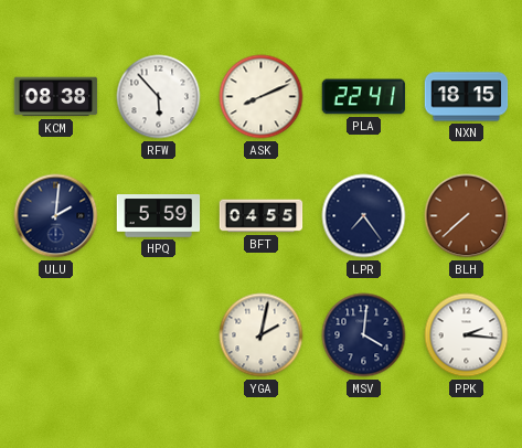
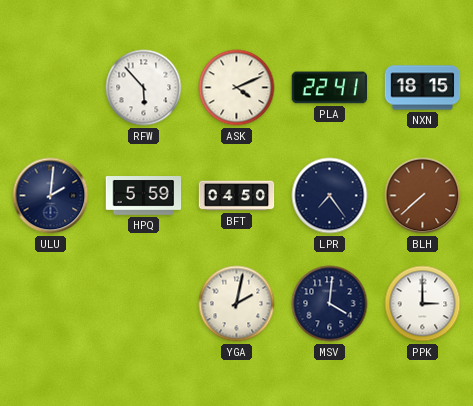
KCM: 08:38 -> none
ASK: 8:11 -> 4:11
BFT: 04:55 -> 04:50
PPK: 2:16 -> 3:00
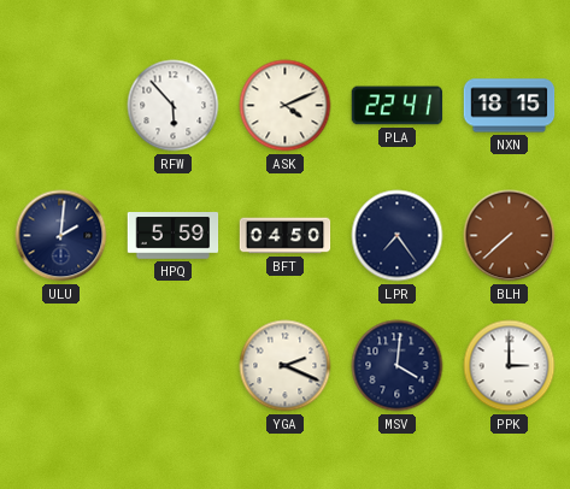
YGA: 2:02 -> 2:19
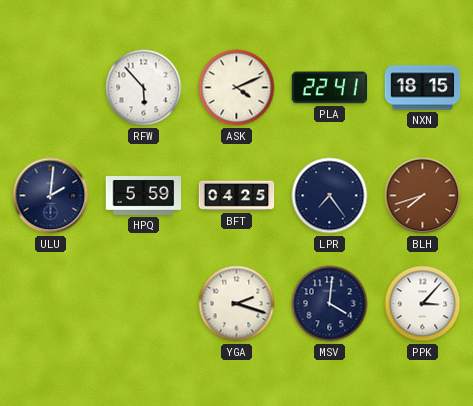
BFT: 04:50 -> 04:25
BLH: 7:38 -> 7:42
YGA: 2:19 -> 2:18
PPK: 3:00 -> 3:07
